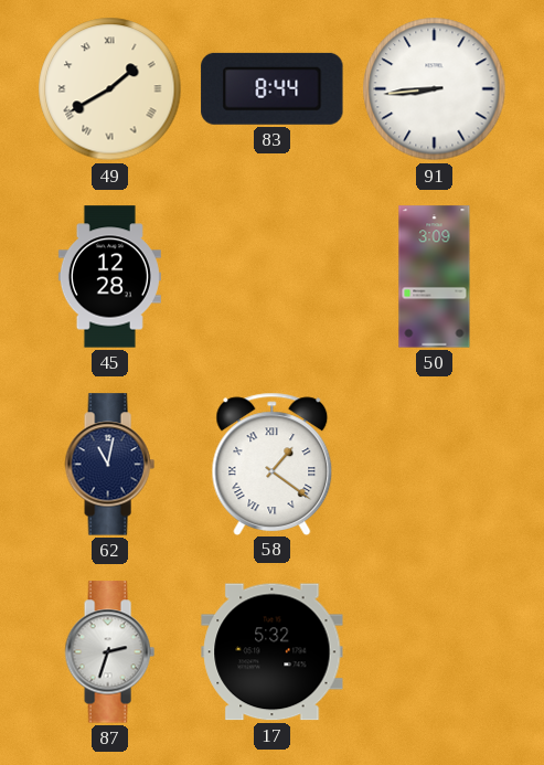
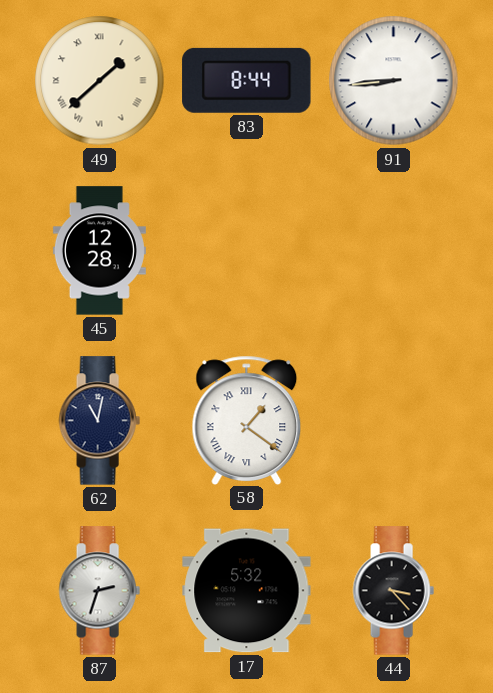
49: 1:40 -> 1:38
50: 3:09 -> none
44: none -> 3:23
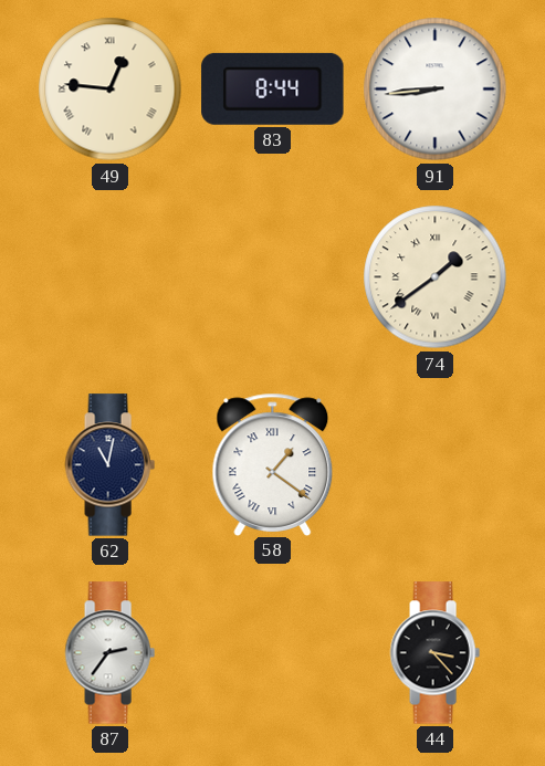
49: 1:38 -> 12:46
45: 12:28 -> none
74: none -> 1:39
87: 2:33 -> 2:36
17: 5:32 -> none
